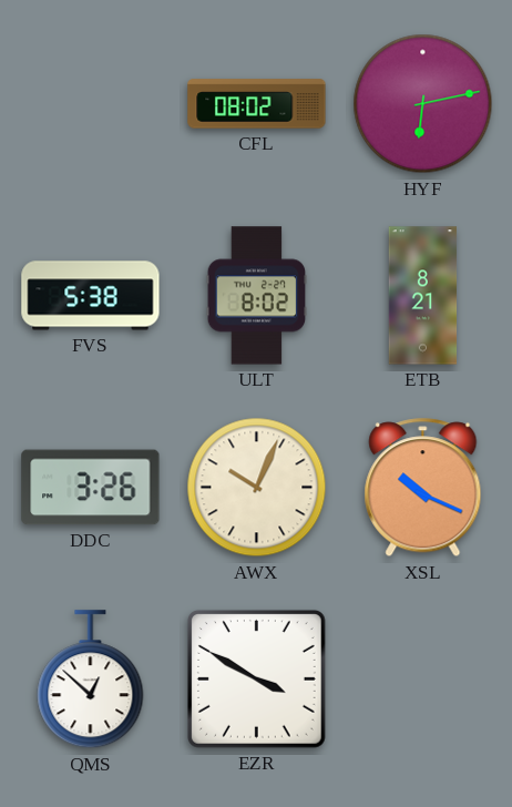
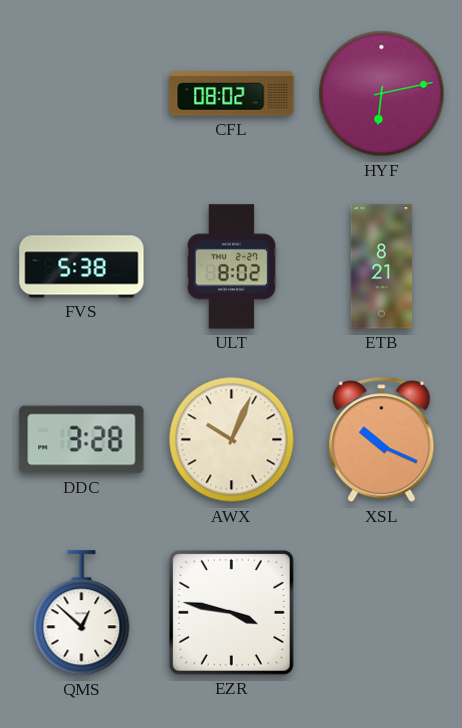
DDC: 3:26 -> 3:28
EZR: 3:50 -> 3:47
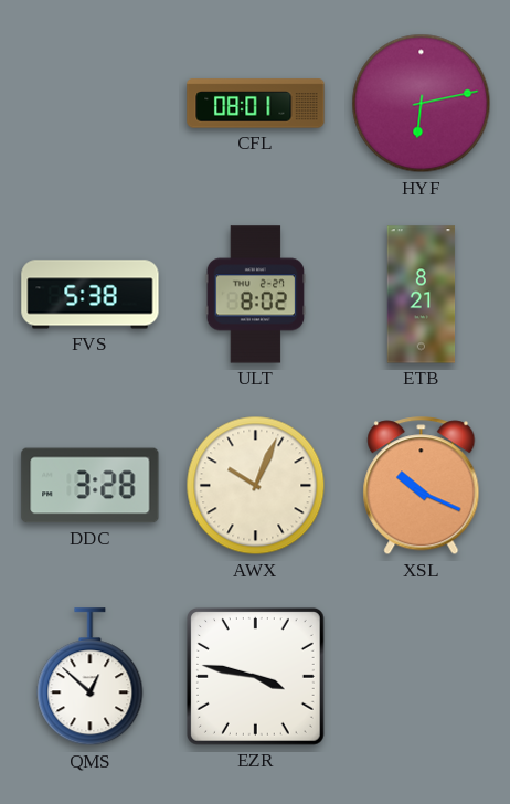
CFL: 08:02 -> 08:01
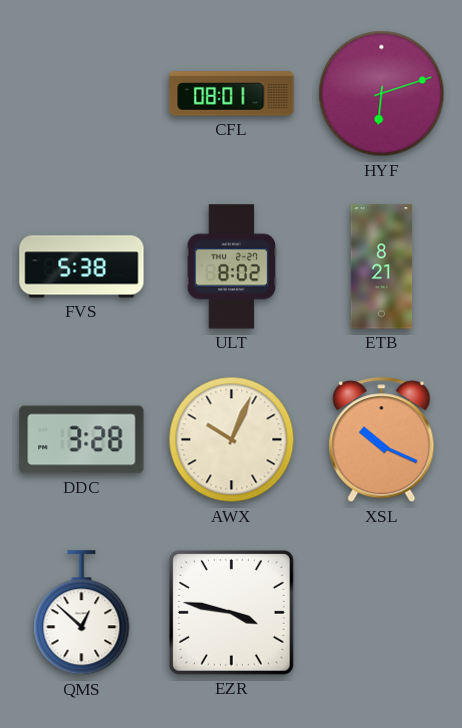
HYF: 6:13 -> 6:12
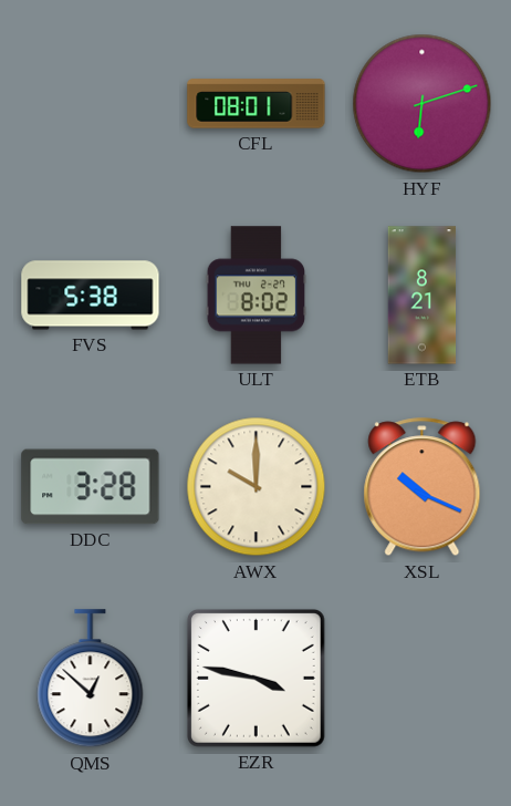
AWX: 10:04 -> 10:00
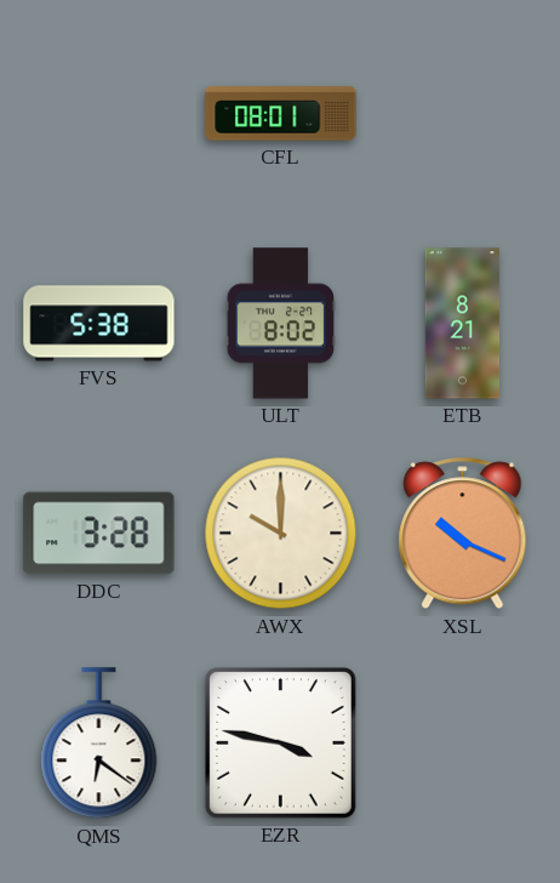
HYF: 6:12 -> none
QMS: 12:52 -> 6:21
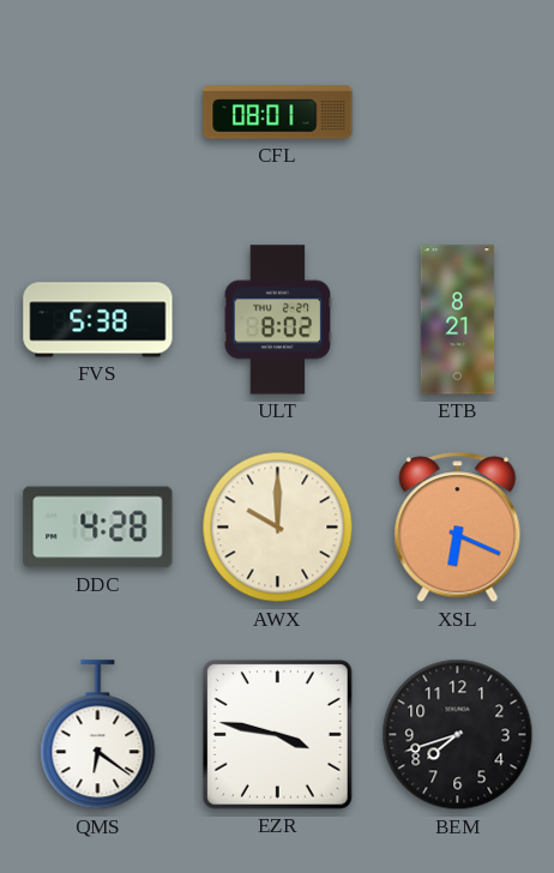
DDC: 3:28 -> 4:28
XSL: 10:19 -> 6:19
BEM: none -> 7:42
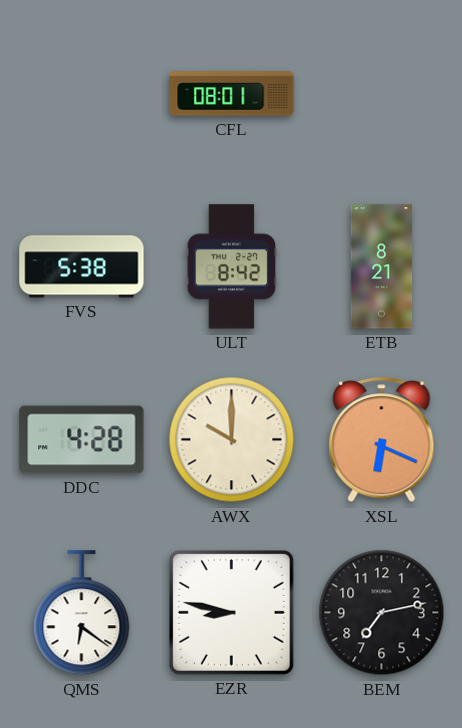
ULT: 8:02 -> 8:42
EZR: 3:47 -> 8:47
BEM: 7:42 -> 7:13
